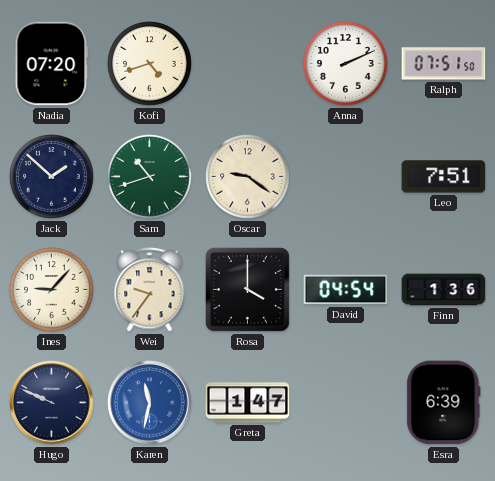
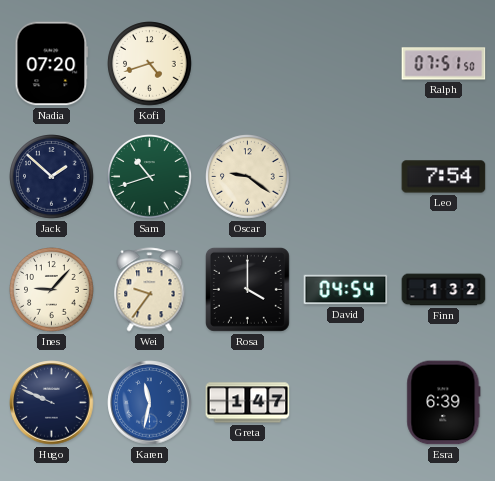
Anna: 2:11 -> none
Leo: 7:51 -> 7:54
Finn: 1:36 -> 1:32
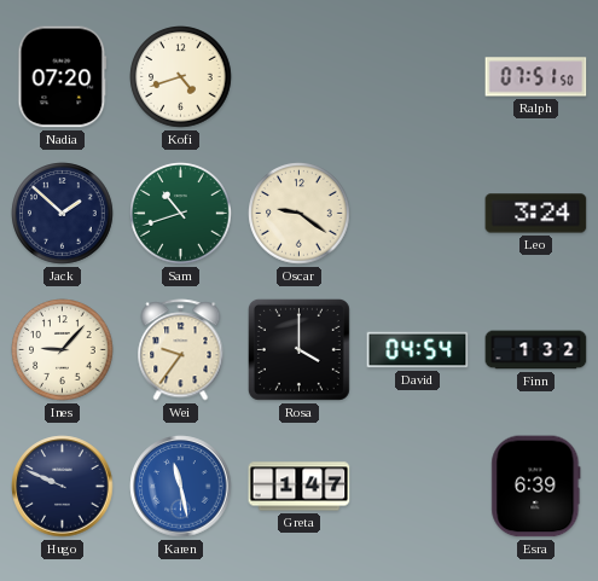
Leo: 7:54 -> 3:24
Karen: 11:32 -> 11:28
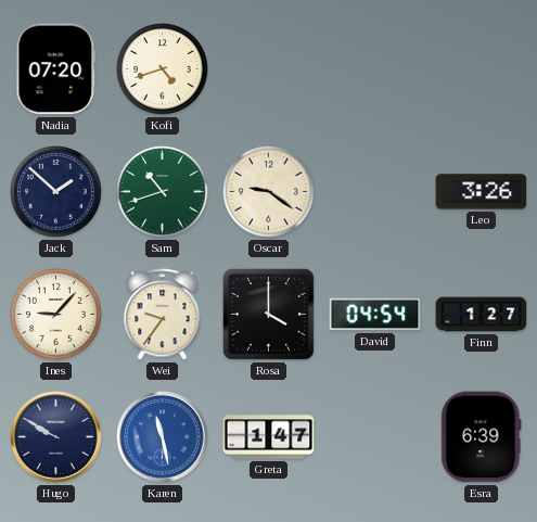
Ralph: 07:51 -> none
Leo: 3:24 -> 3:26
Finn: 1:32 -> 1:27
Hugo: 9:49 -> 9:50
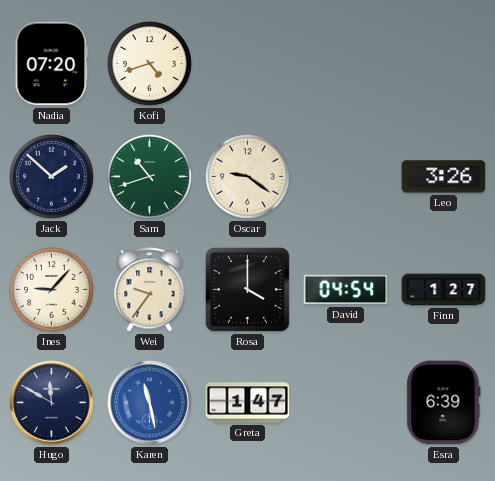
Hugo: 9:50 -> 11:50
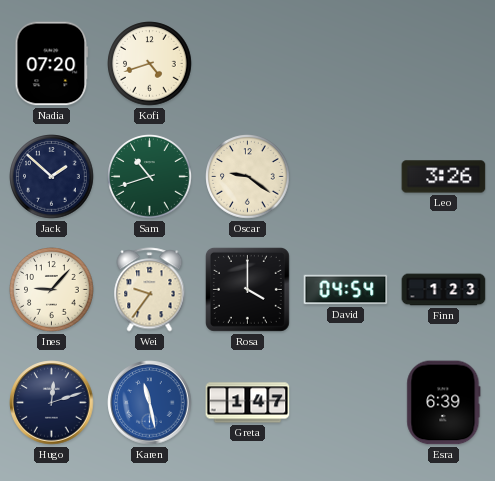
Finn: 1:27 -> 1:23
Hugo: 11:50 -> 12:12
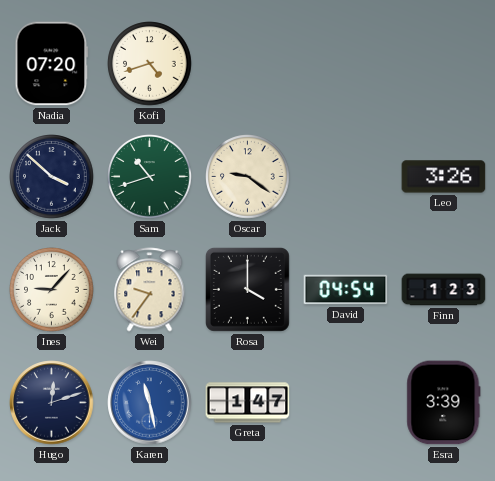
Jack: 1:52 -> 3:52
Esra: 6:39 -> 3:39
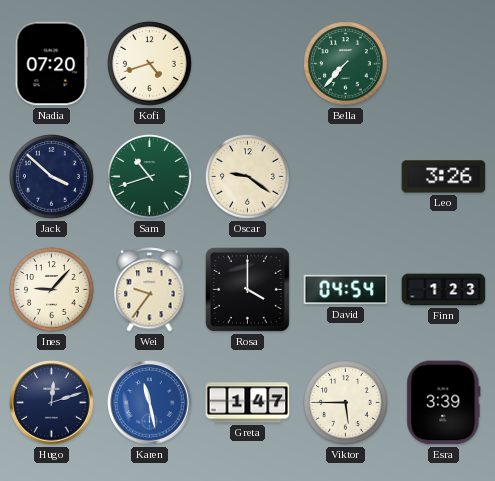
Bella: none -> 7:37
Viktor: none -> 5:45
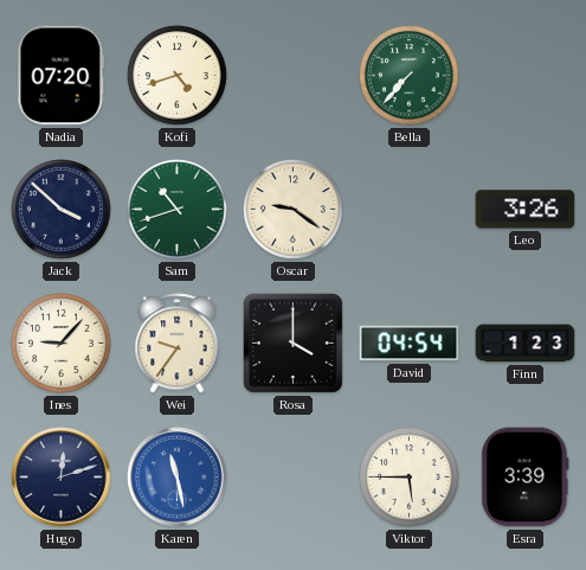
Greta: 1:47 -> none
